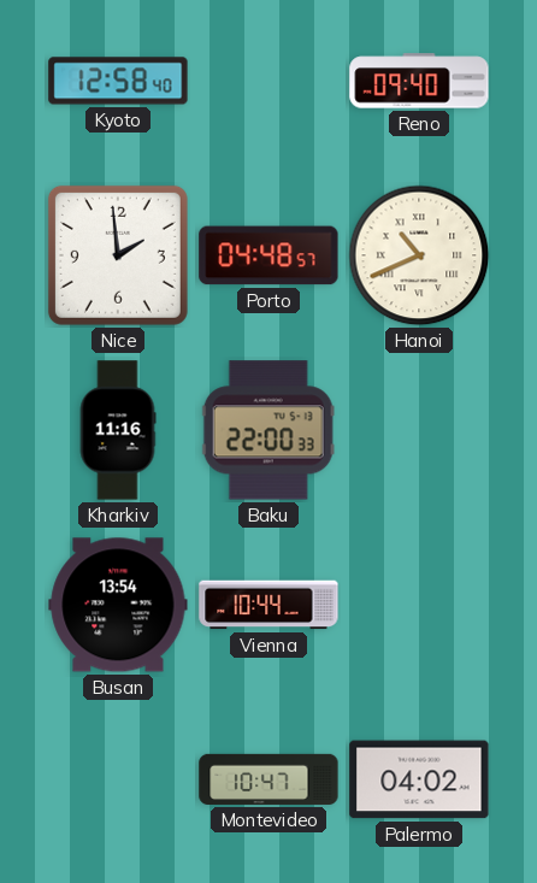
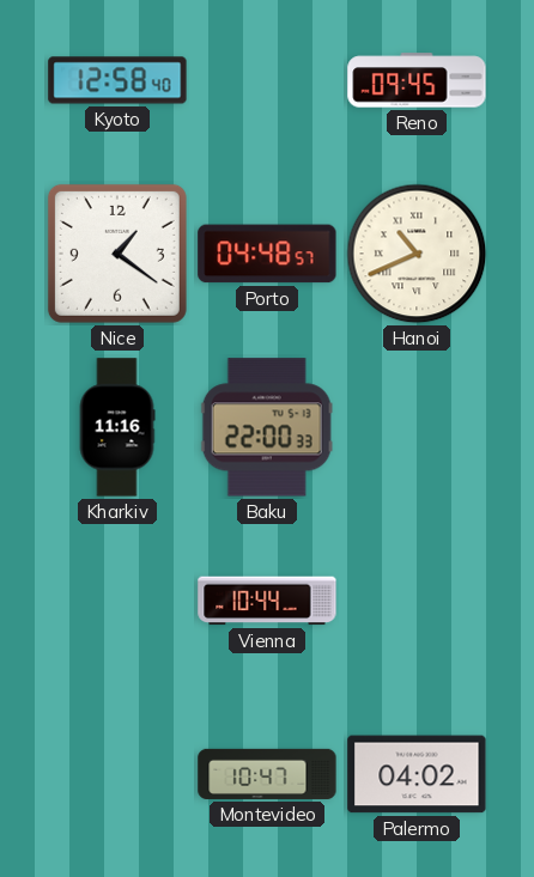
Reno: 09:40 -> 09:45
Nice: 1:59 -> 1:21
Busan: 13:54 -> none
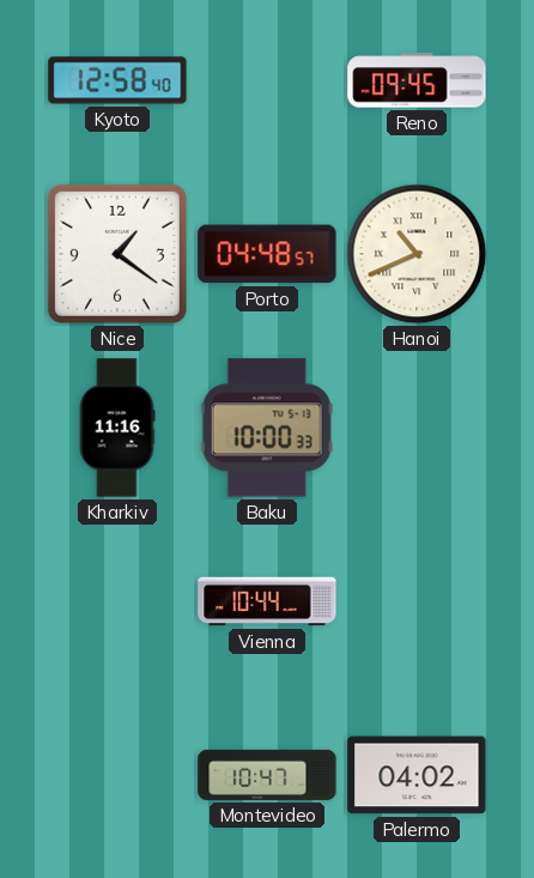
Baku: 22:00 -> 10:00
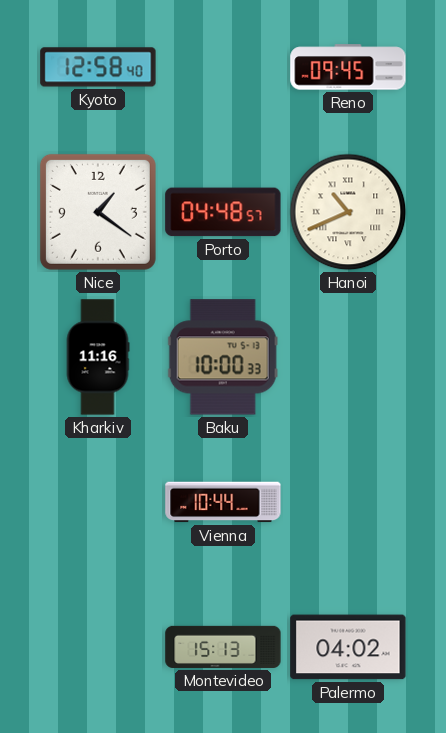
Montevideo: 10:47 -> 15:13
